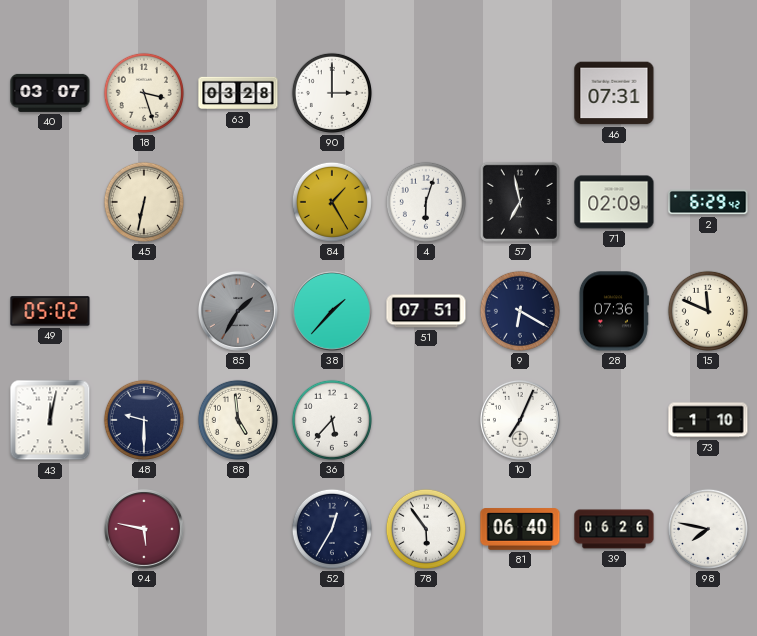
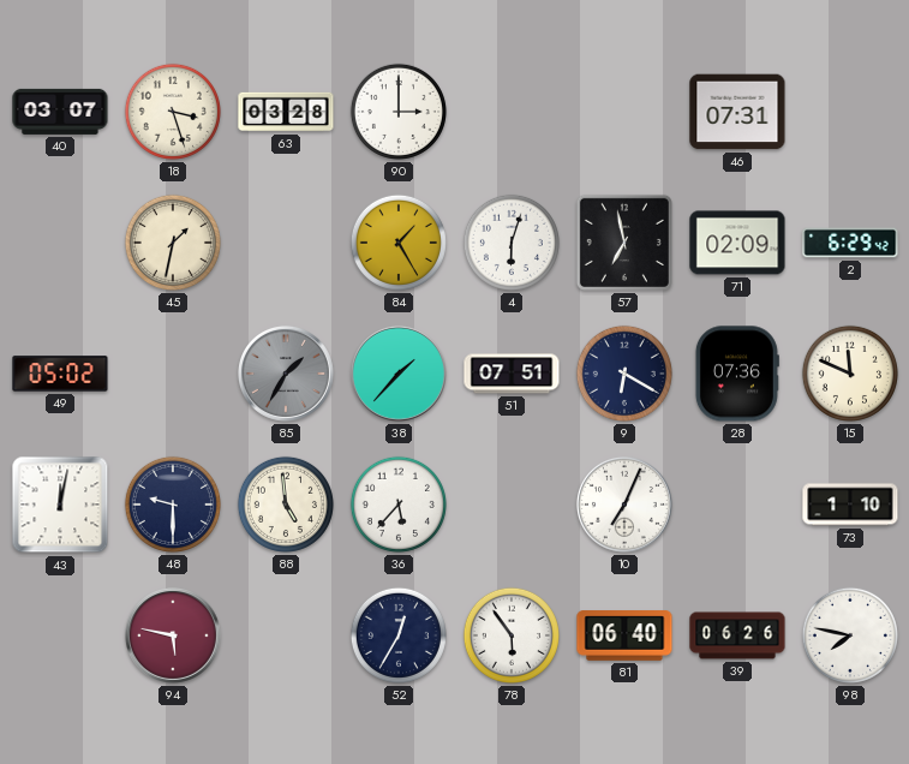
45: 6:32 -> 1:32
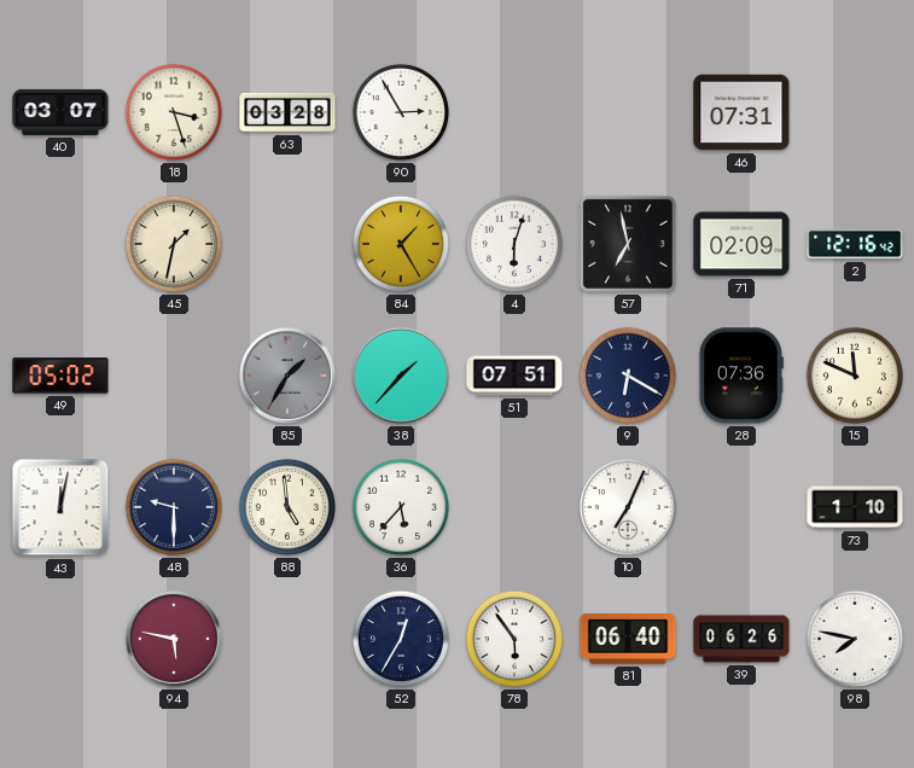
90: 3:00 -> 2:55
2: 6:29 -> 12:16
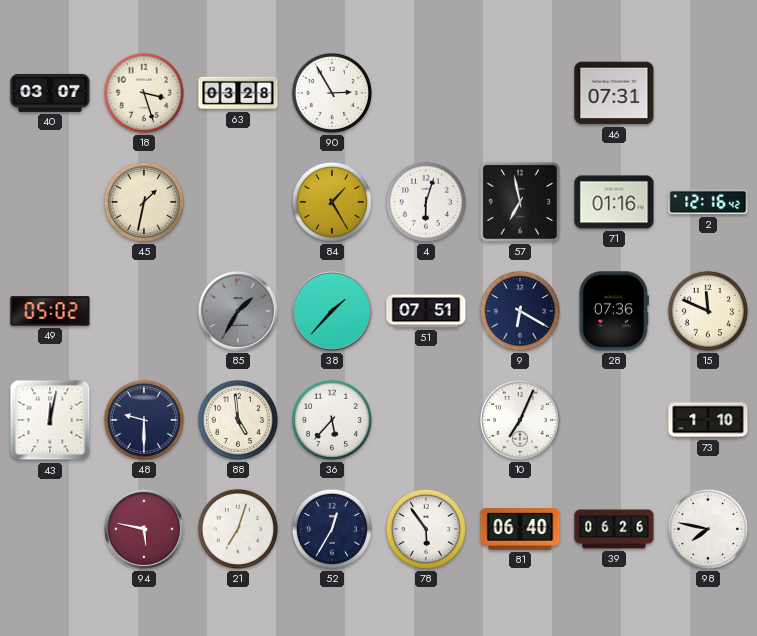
71: 02:09 -> 01:16
21: none -> 7:03
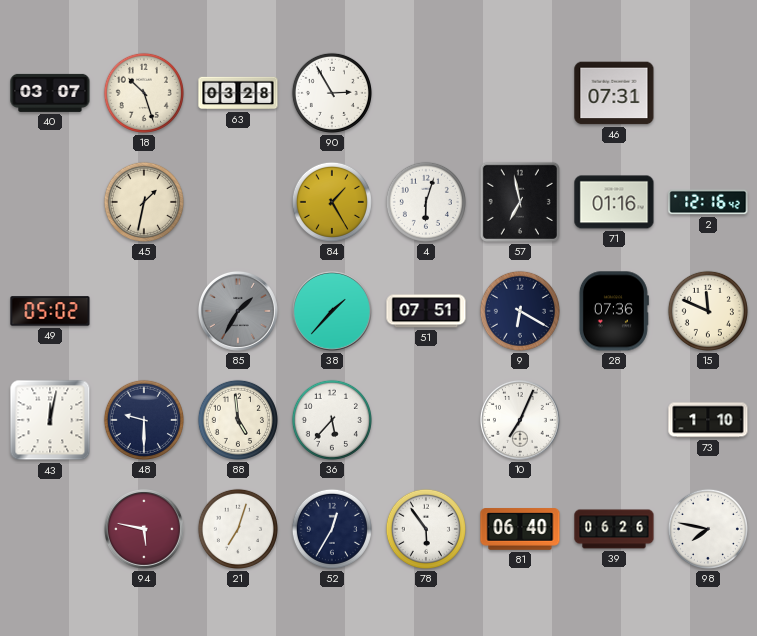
18: 3:27 -> 10:27
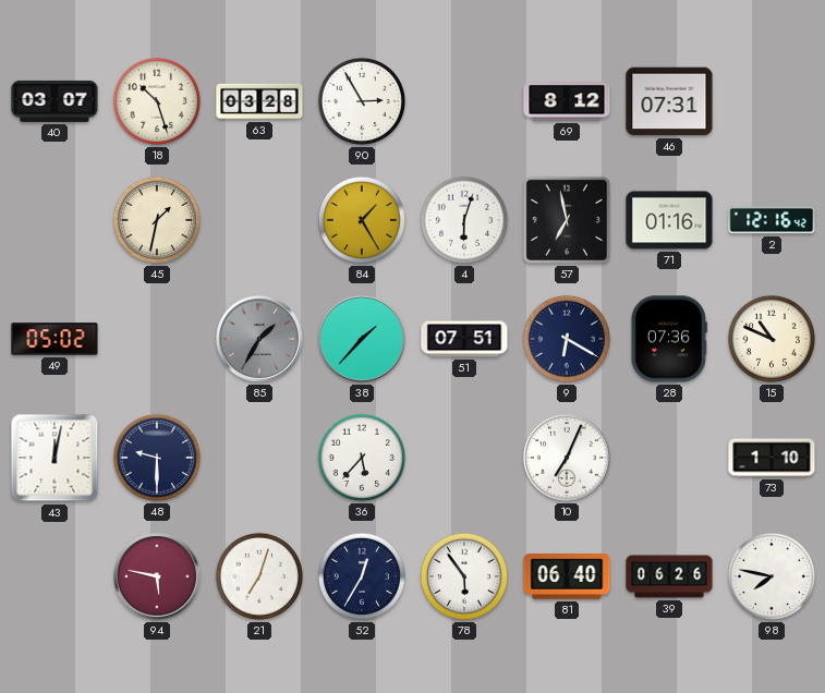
69: none -> 8:12
15: 11:49 -> 10:49
88: 4:59 -> none
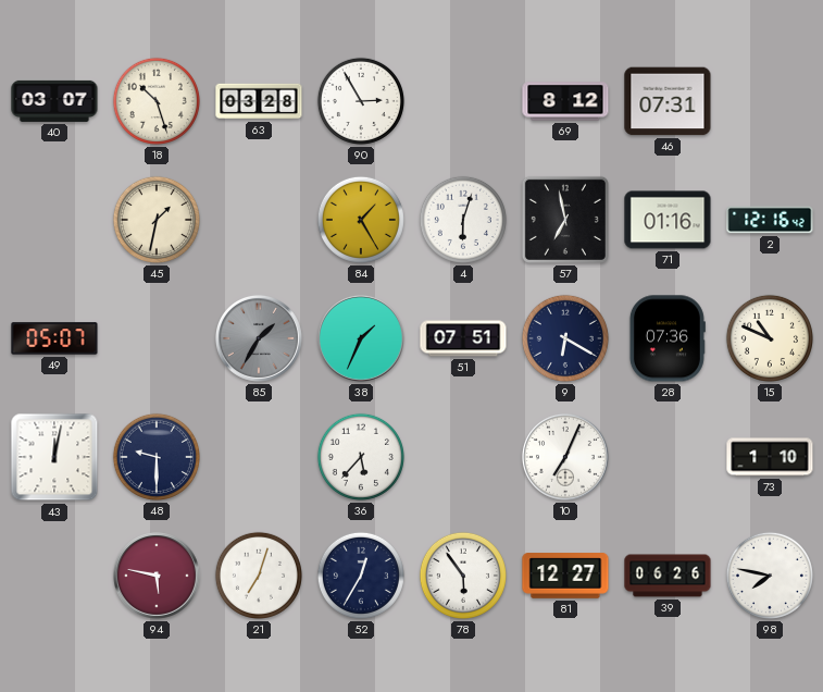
49: 05:02 -> 05:07
38: 1:37 -> 1:34
81: 06:40 -> 12:27
